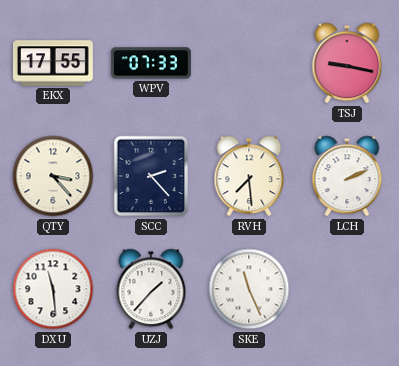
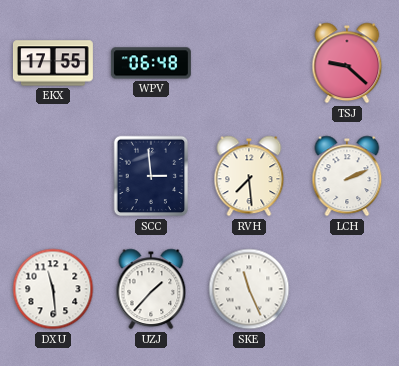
WPV: 07:33 -> 06:48
TSJ: 9:17 -> 9:22
QTY: 3:23 -> none
SCC: 2:23 -> 2:59
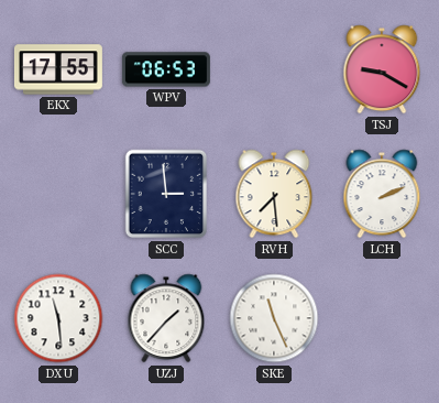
WPV: 06:48 -> 06:53
TSJ: 9:22 -> 9:20
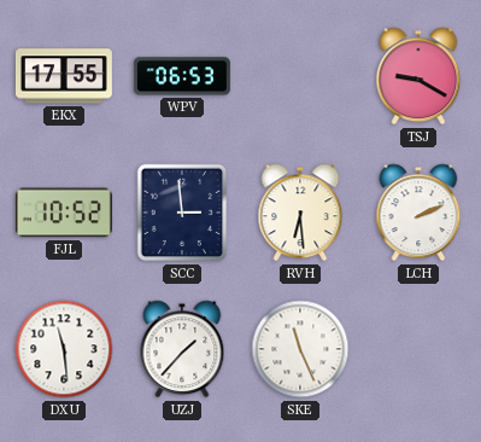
FJL: none -> 10:52
RVH: 7:29 -> 6:29
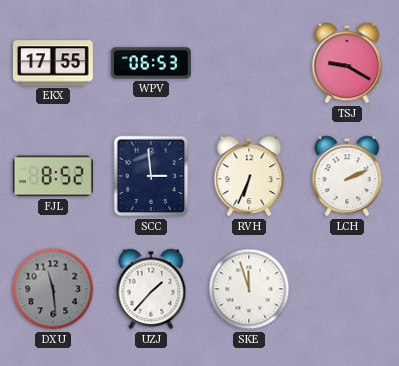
FJL: 10:52 -> 8:52
RVH: 6:29 -> 6:34
DXU dial: white -> grey
SKE: 11:26 -> 11:57
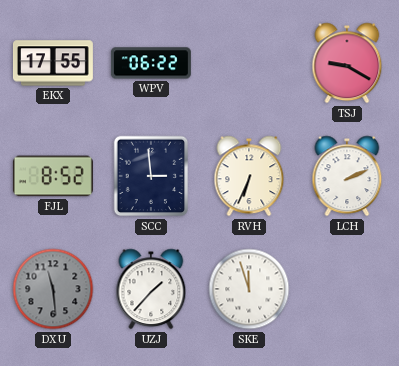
WPV: 06:53 -> 06:22
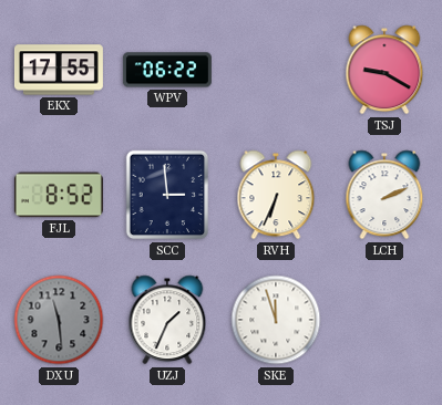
UZJ: 1:37 -> 1:34
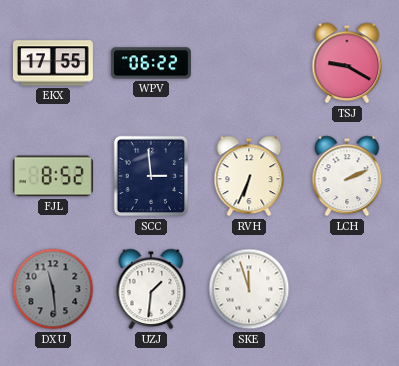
UZJ: 1:34 -> 1:31
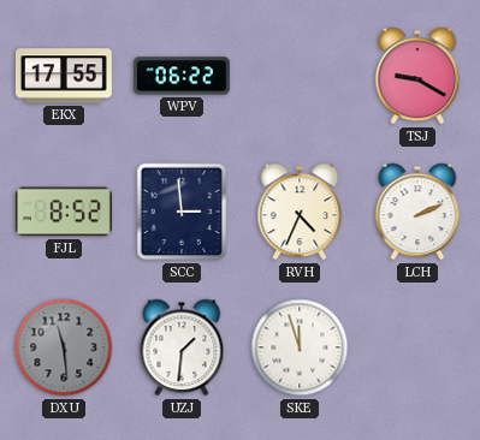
RVH: 6:34 -> 4:34
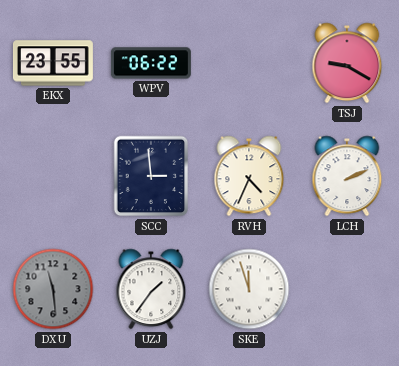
EKX: 17:55 -> 23:55
FJL: 8:52 -> none
UZJ: 1:31 -> 1:36
